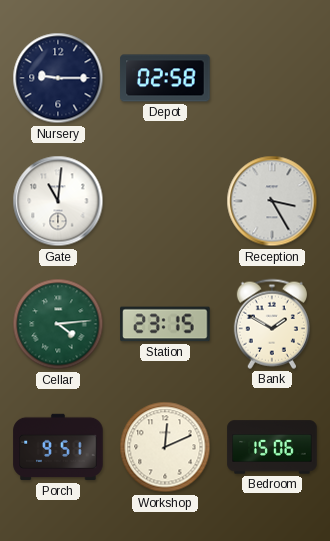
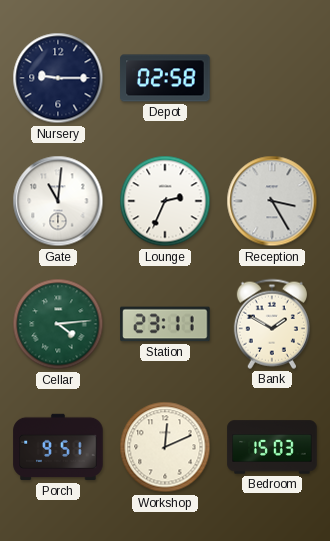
Lounge: none -> 2:34
Station: 23:15 -> 23:11
Bedroom: 15:06 -> 15:03
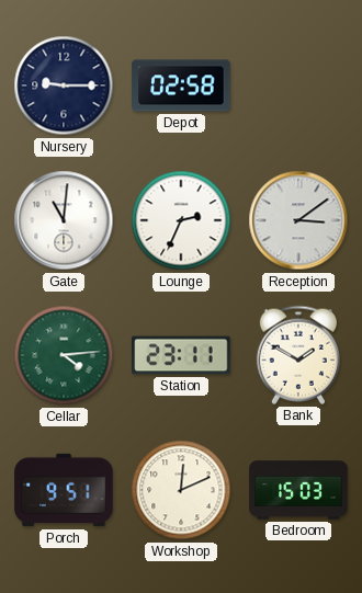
Reception: 3:25 -> 3:09
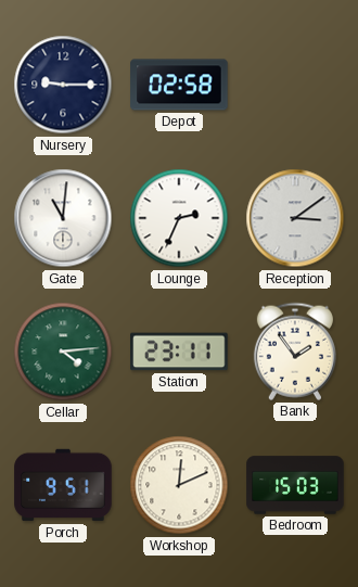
Bank: 1:50 -> 1:54
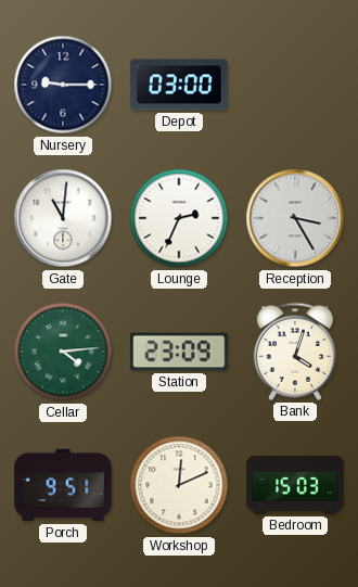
Depot: 02:58 -> 03:00
Reception: 3:09 -> 3:25
Station: 23:11 -> 23:09
Bank: 1:54 -> 4:03
